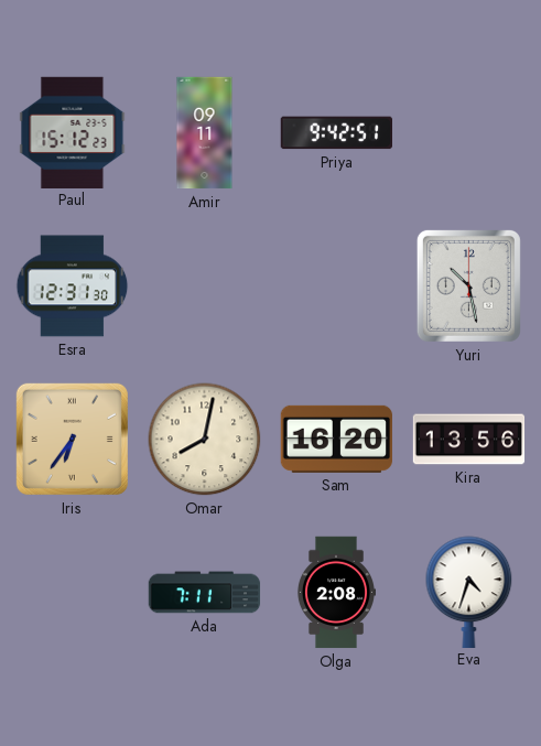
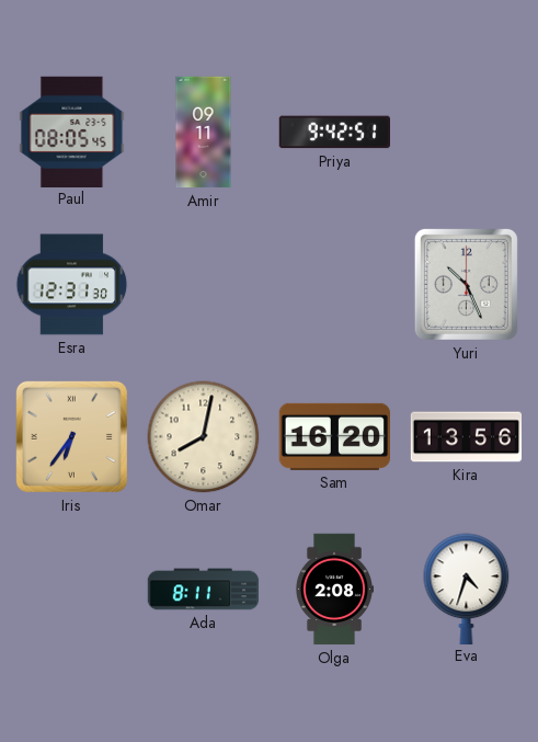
Paul: 15:12 -> 08:05
Yuri: 10:28 -> 10:26
Ada: 7:11 -> 8:11
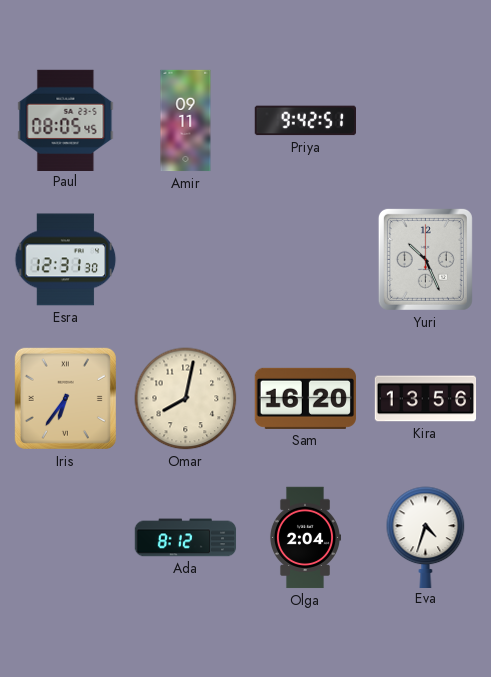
Ada: 8:11 -> 8:12
Olga: 2:08 -> 2:04
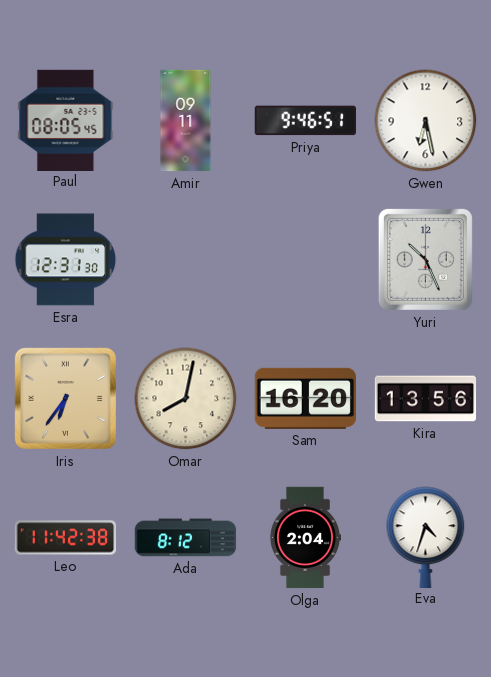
Priya: 9:42 -> 9:46
Gwen: none -> 6:28
Leo: none -> 11:42
